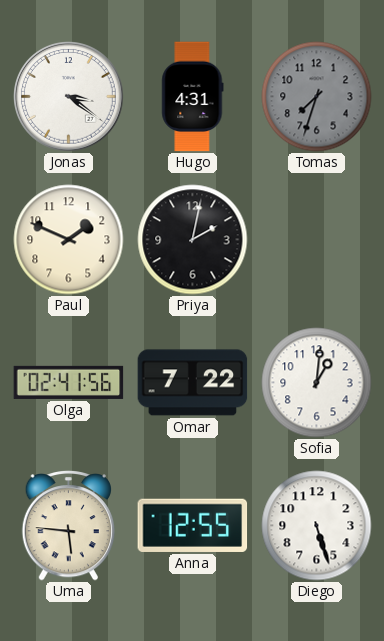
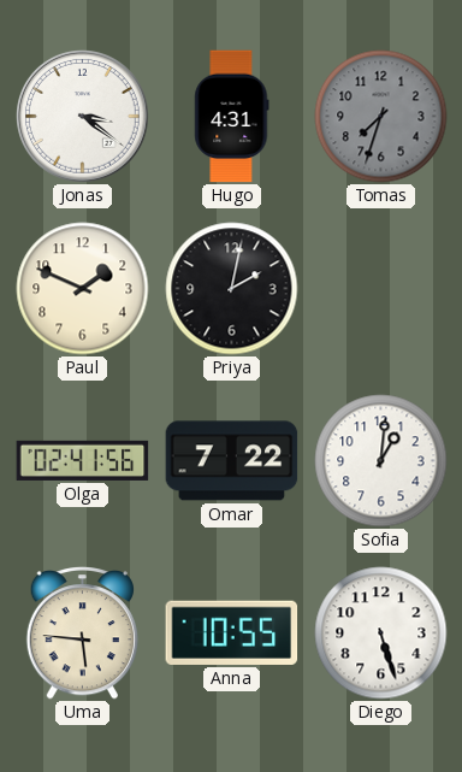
Anna: 12:55 -> 10:55
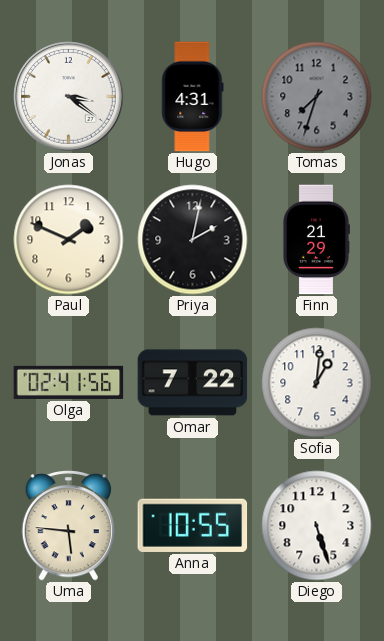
Finn: none -> 21:29
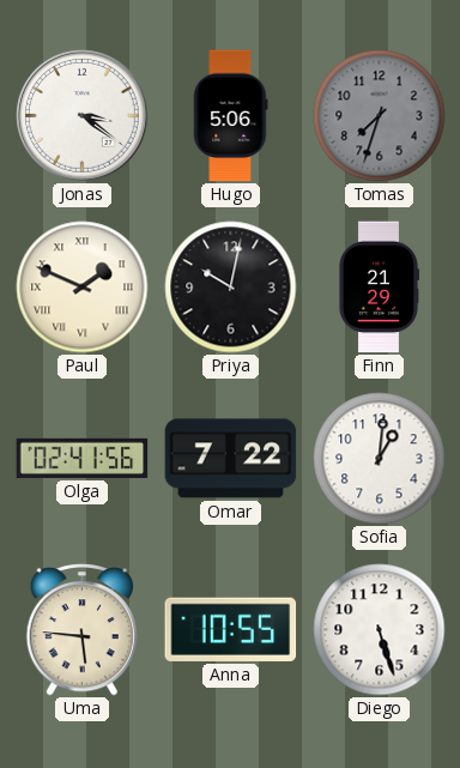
Hugo: 4:31 -> 5:06
Paul numerals: Arabic -> Roman
Priya: 2:02 -> 10:02
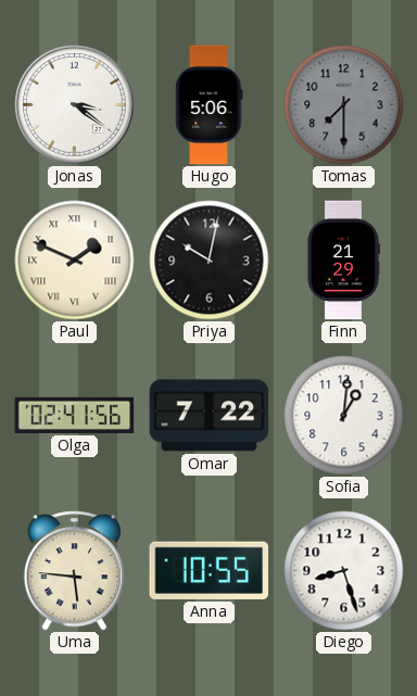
Tomas: 7:33 -> 7:30
Diego: 5:27 -> 8:27
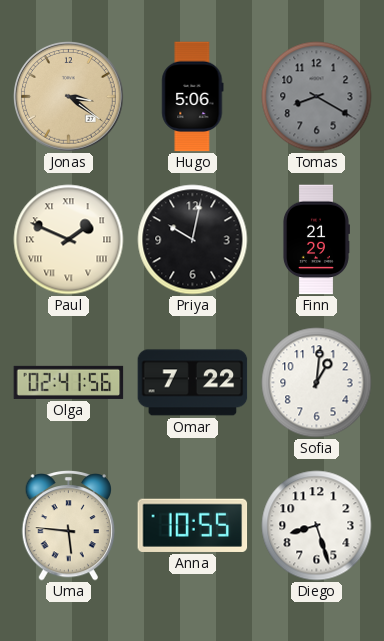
Jonas dial: white -> champagne
Tomas: 7:30 -> 8:20
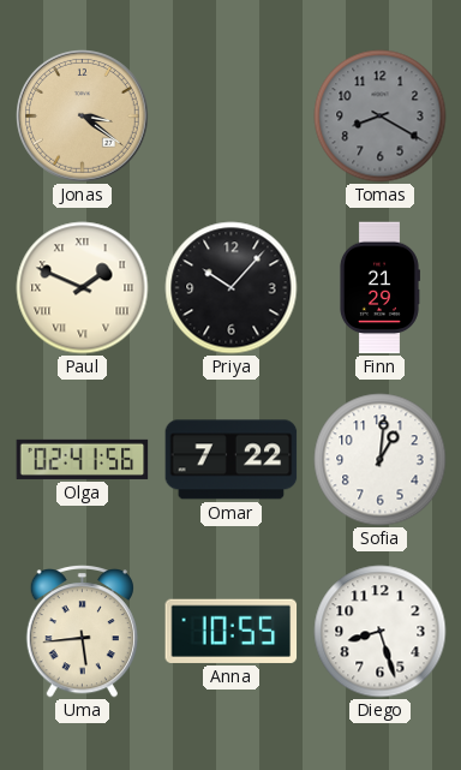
Hugo: 5:06 -> none
Priya: 10:02 -> 10:07
Uma: 5:46 -> 5:44
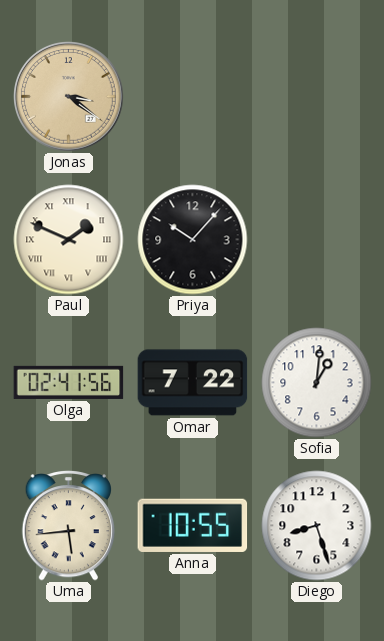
Tomas: 8:20 -> none
Finn: 21:29 -> none
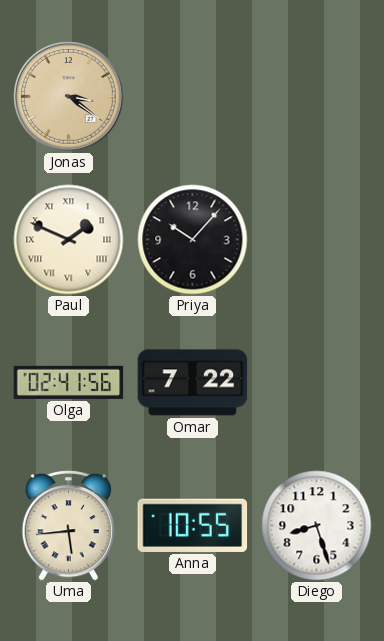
Sofia: 1:01 -> none
